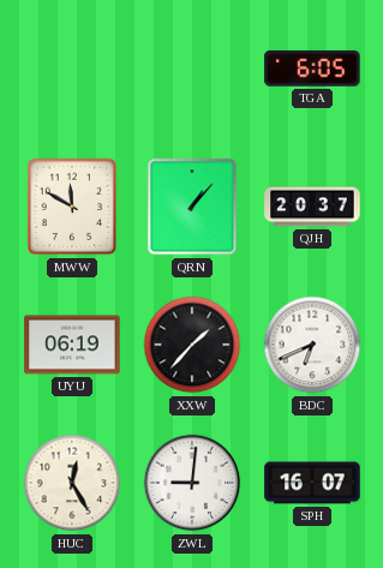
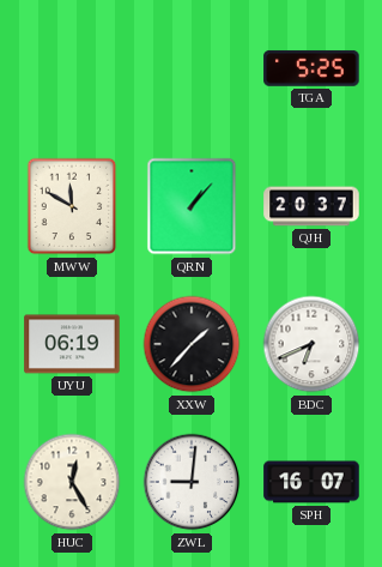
TGA: 6:05 -> 5:25
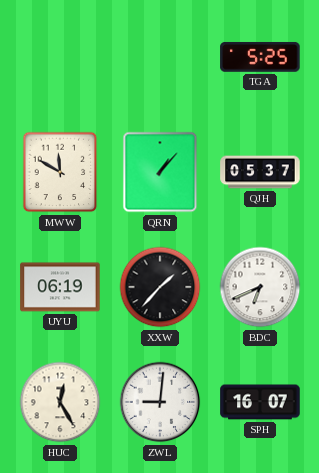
QJH: 20:37 -> 05:37
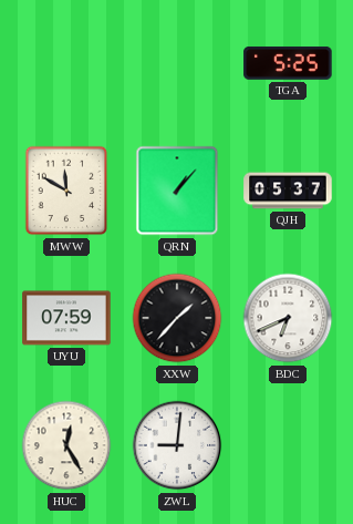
UYU: 06:19 -> 07:59
SPH: 16:07 -> none
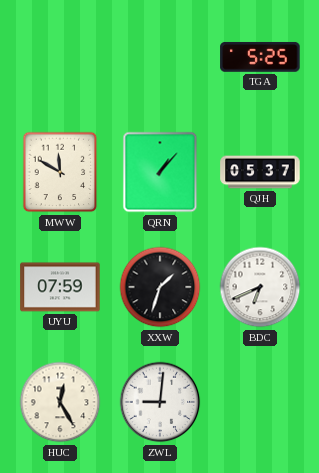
XXW: 1:37 -> 1:33
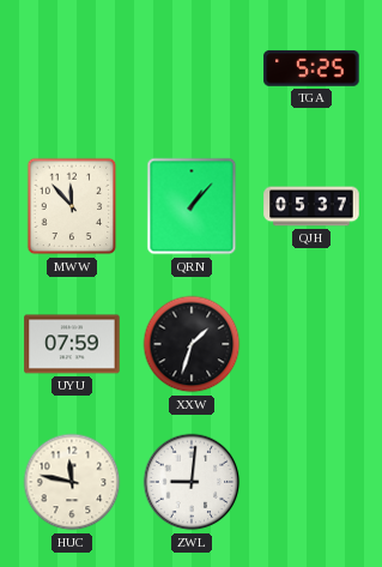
MWW: 11:50 -> 11:53
BDC: 6:41 -> none
HUC: 12:25 -> 11:47
